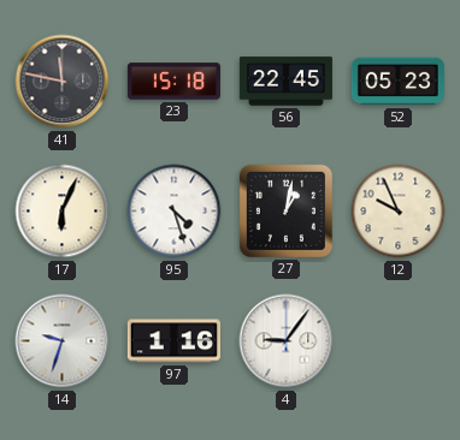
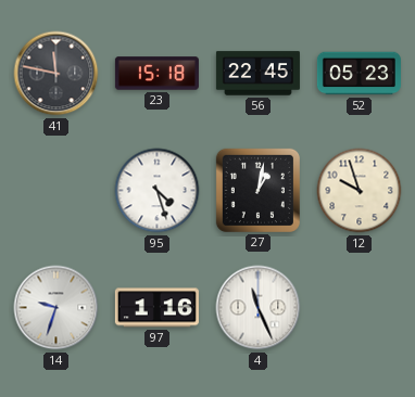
17: 6:04 -> none
12: 9:56 -> 9:57
4: 9:06 -> 11:26
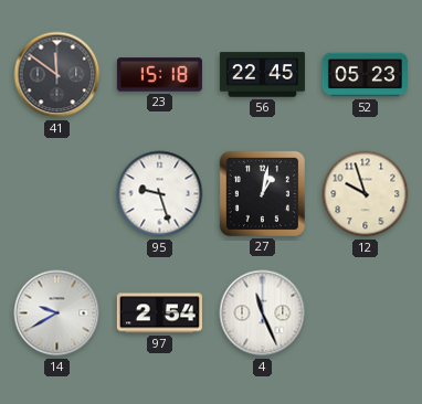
41: 11:47 -> 11:51
95: 4:27 -> 9:27
14: 9:33 -> 9:40
97: 1:16 -> 2:54
